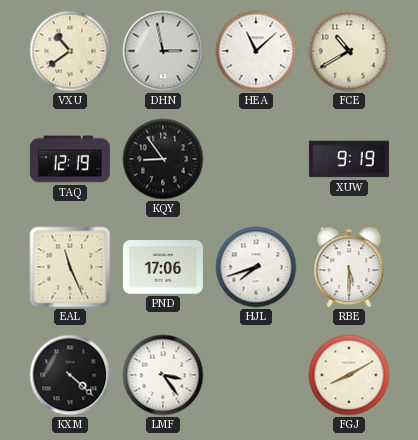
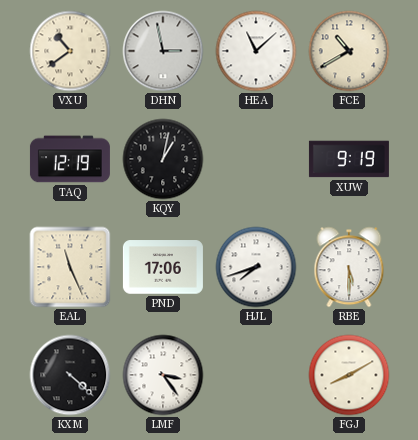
KQY: 8:54 -> 1:02
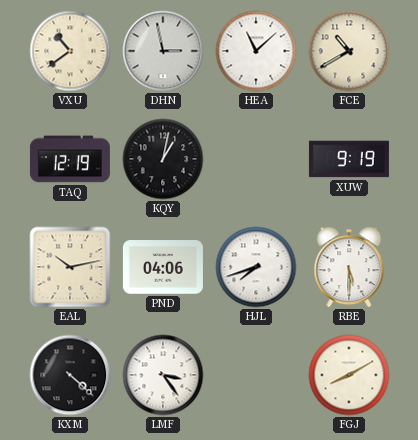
EAL: 11:26 -> 10:13
PND: 17:06 -> 04:06
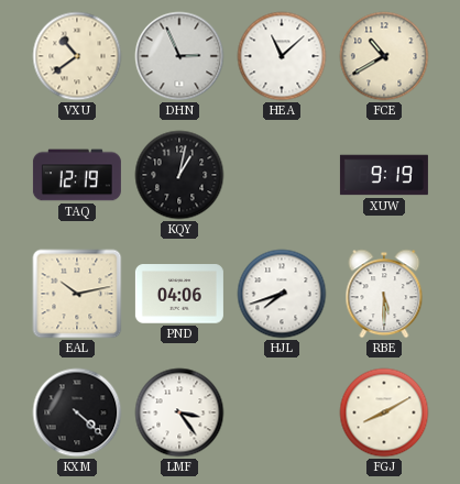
DHN: 2:58 -> 2:56
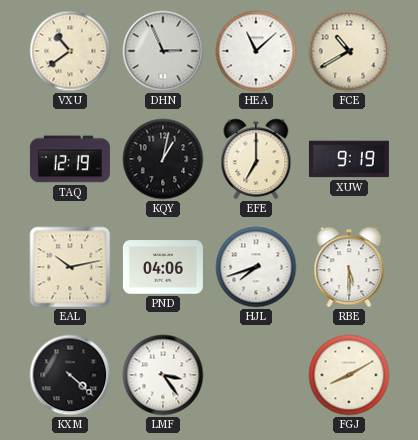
EFE: none -> 7:00
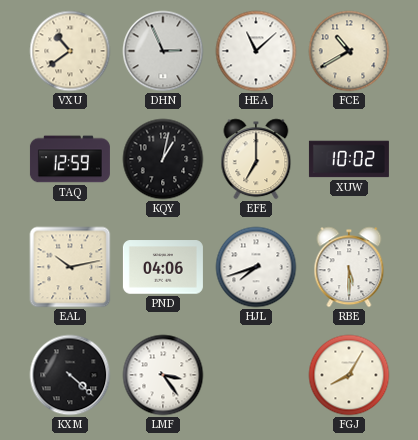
TAQ: 12:19 -> 12:59
XUW: 9:19 -> 10:02
FGJ: 8:10 -> 8:05
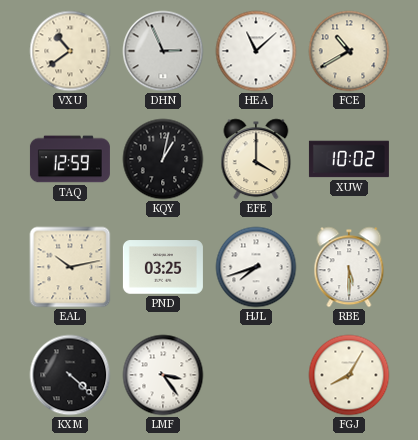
EFE: 7:00 -> 4:00
PND: 04:06 -> 03:25
